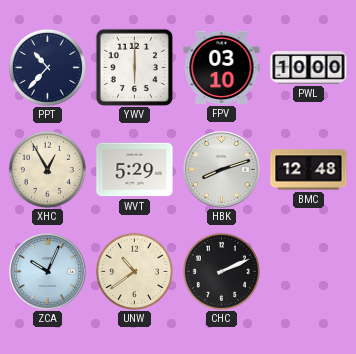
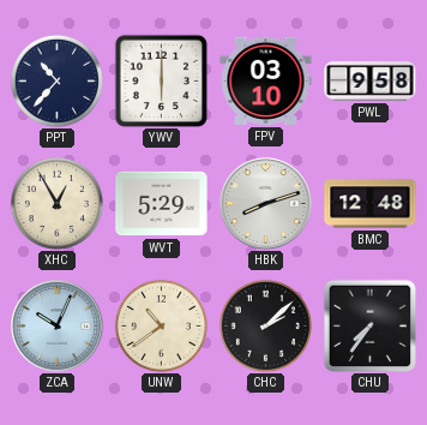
PWL: 10:00 -> 9:58
CHC: 2:11 -> 2:08
CHU: none -> 7:36
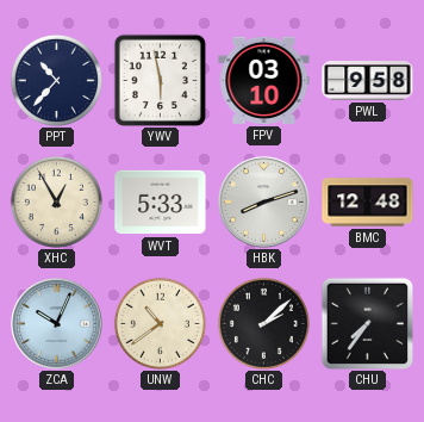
YWV: 6:00 -> 5:58
WVT: 5:29 -> 5:33
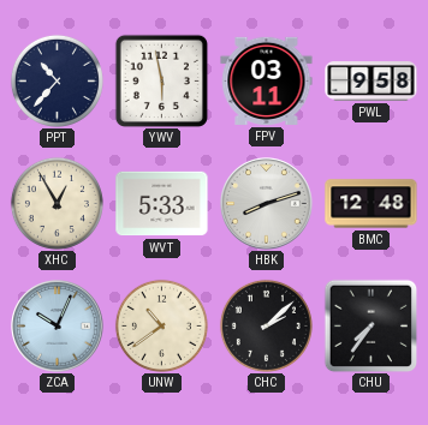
FPV: 03:10 -> 03:11
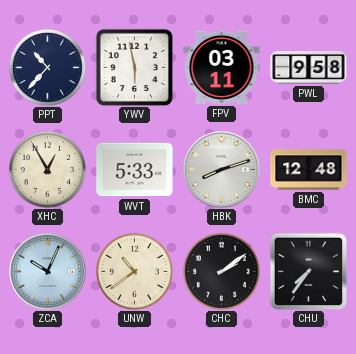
CHC: 2:08 -> 2:09
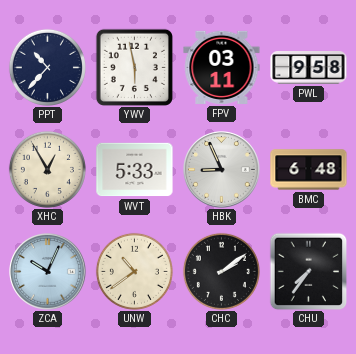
HBK: 8:12 -> 8:56
BMC: 12:48 -> 6:48
